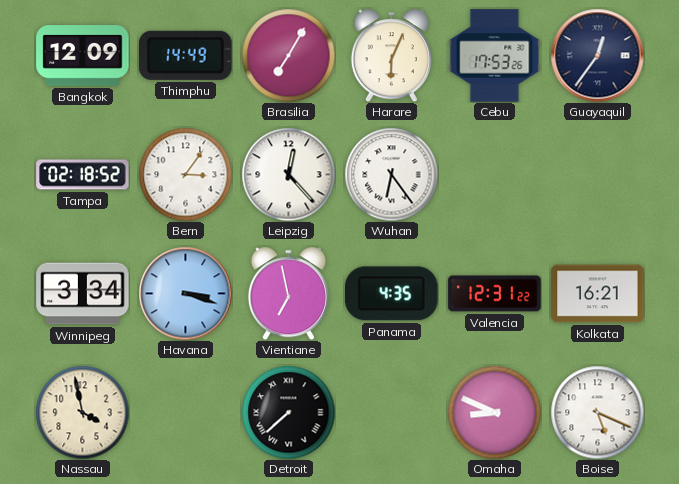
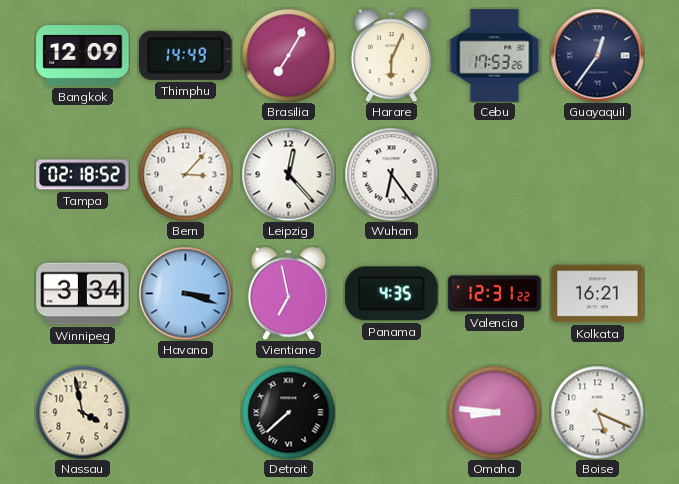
Bern: 3:06 -> 3:07
Omaha: 8:49 -> 8:46
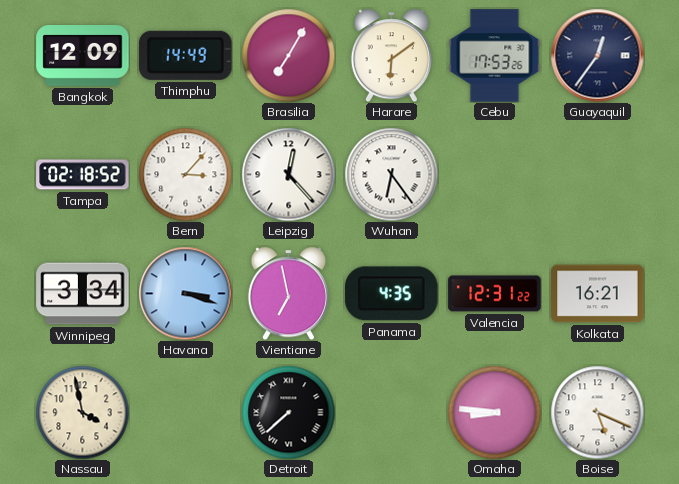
Harare: 6:04 -> 6:09
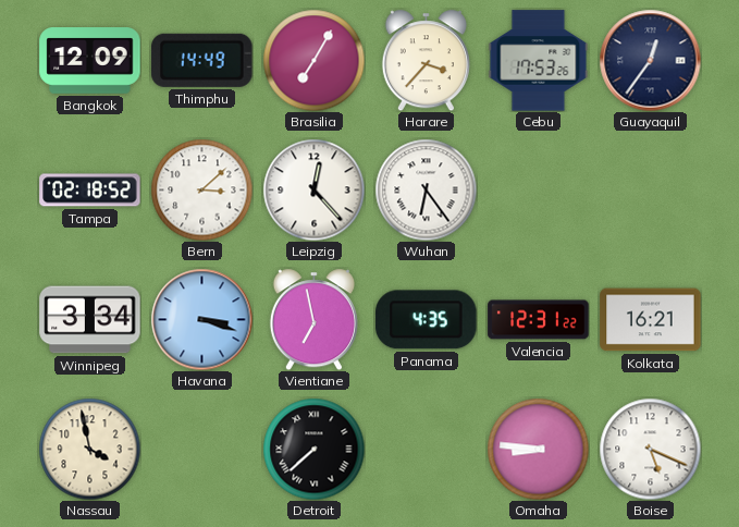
Harare: 6:09 -> 3:37
Bern: 3:07 -> 3:08
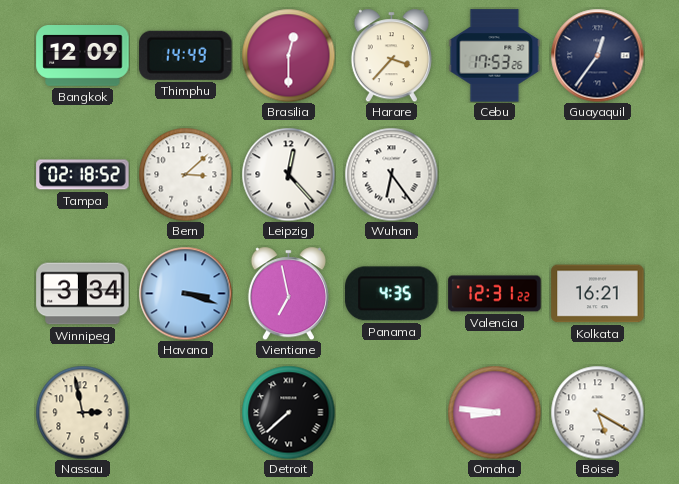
Brasilia: 7:05 -> 12:30
Nassau: 3:58 -> 2:58
Boise: 5:19 -> 5:20
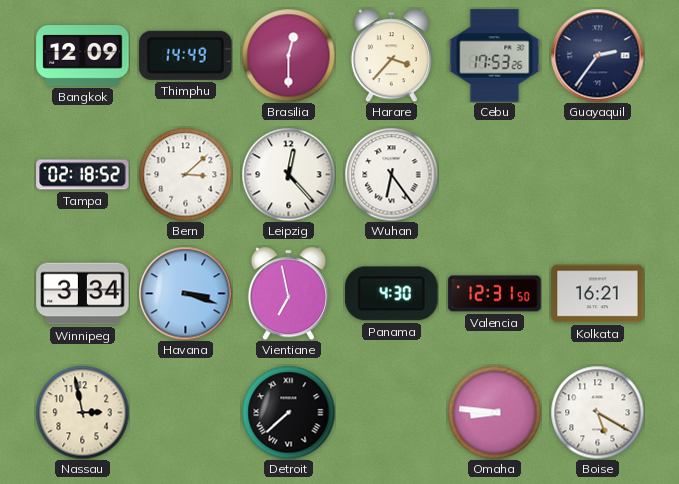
Guayaquil: 12:36 -> 2:36
Panama: 4:35 -> 4:30
Valencia: 12:31:22 -> 12:31:50
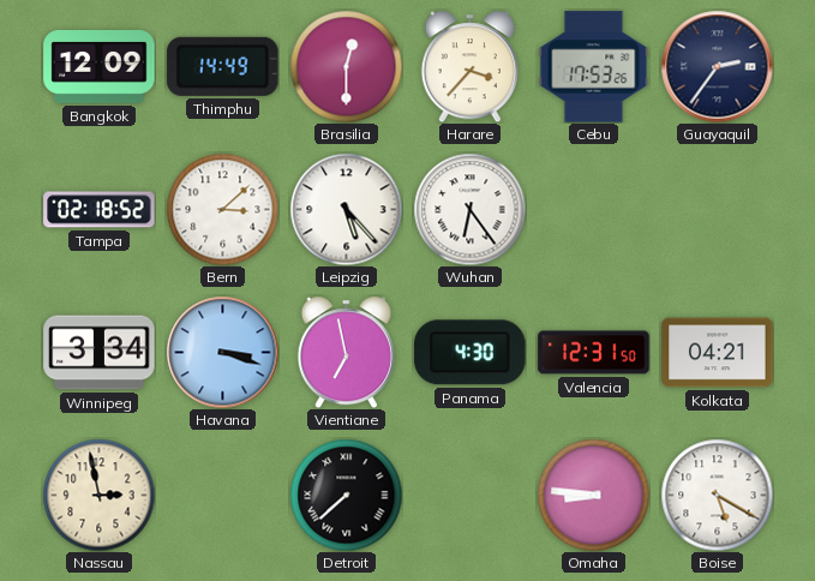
Leipzig: 12:23 -> 5:23
Kolkata: 16:21 -> 04:21
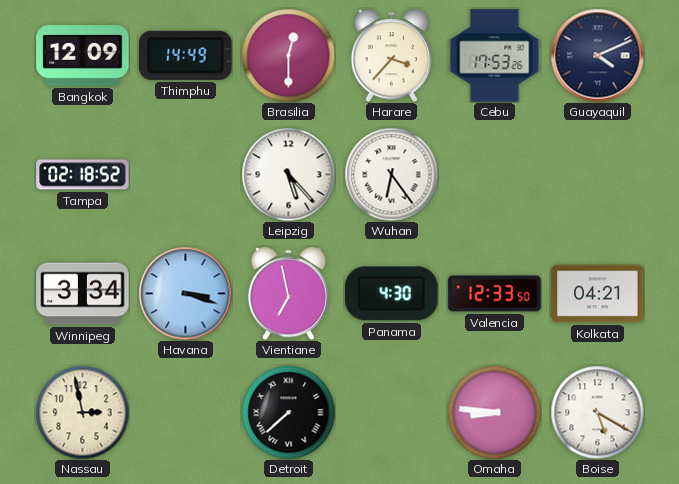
Guayaquil: 2:36 -> 4:11
Bern: 3:08 -> none
Valencia: 12:31 -> 12:33
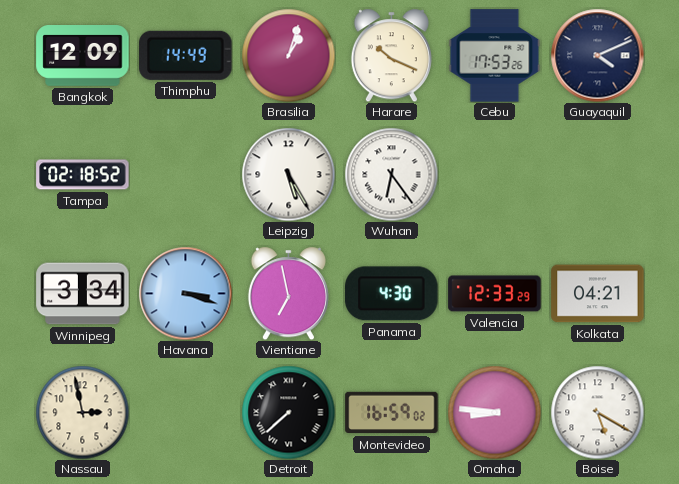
Brasilia: 12:30 -> 1:03
Harare: 3:37 -> 10:19
Leipzig: 5:23 -> 5:25
Valencia: 12:33:50 -> 12:33:29
Montevideo: none -> 16:59
